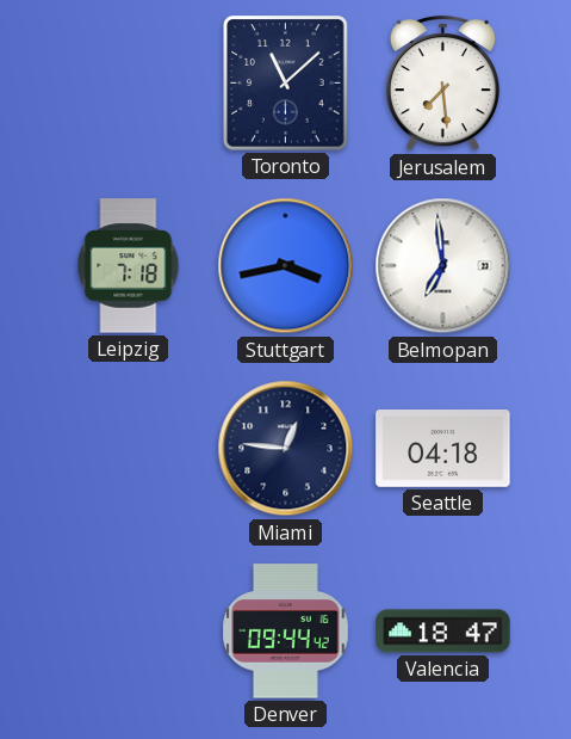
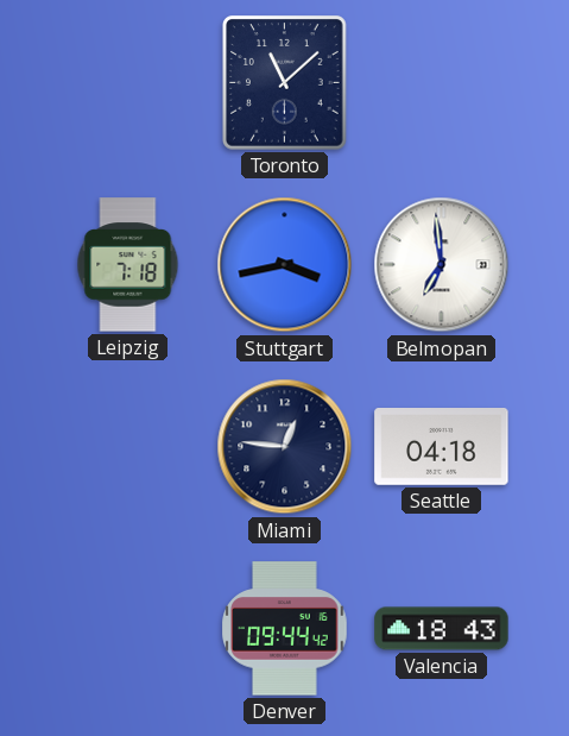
Jerusalem: 7:29 -> none
Valencia: 18:47 -> 18:43
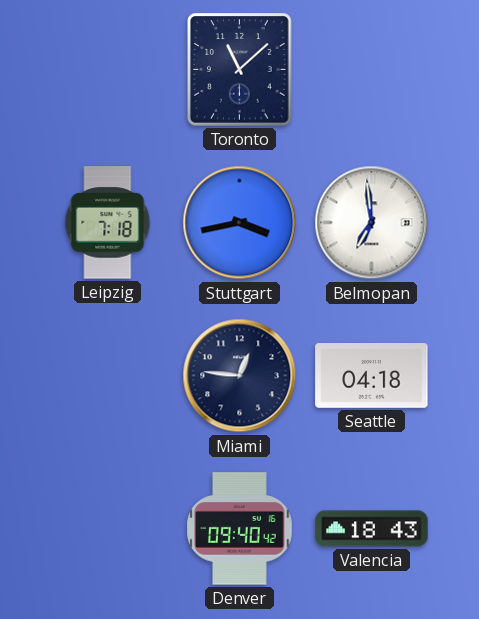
Denver: 09:44 -> 09:40
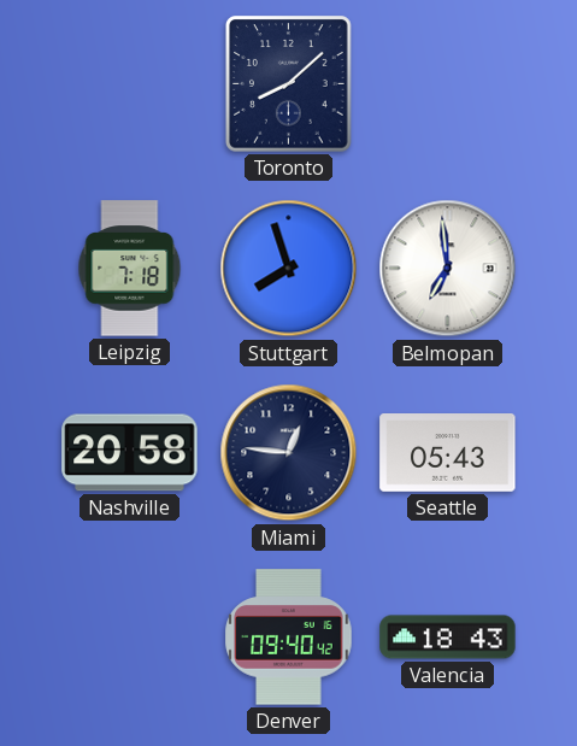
Toronto: 11:08 -> 8:08
Stuttgart: 3:43 -> 7:57
Nashville: none -> 20:58
Seattle: 04:18 -> 05:43
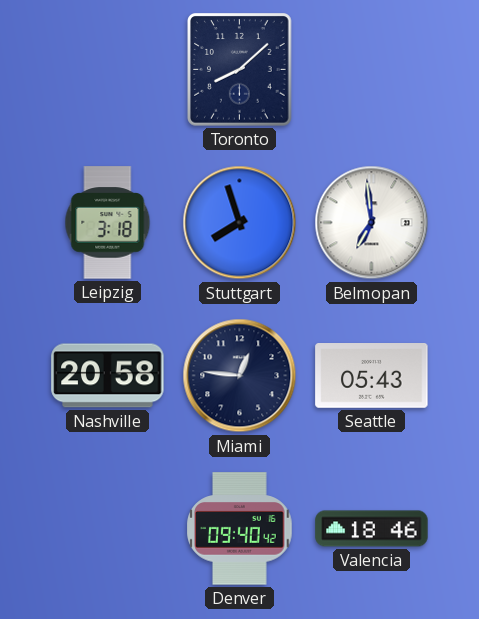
Leipzig: 7:18 -> 3:18
Valencia: 18:43 -> 18:46
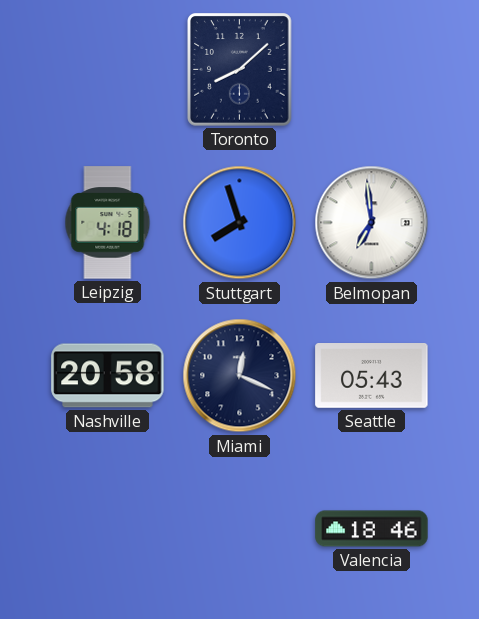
Leipzig: 3:18 -> 4:18
Miami: 12:46 -> 12:19
Denver: 09:40 -> none
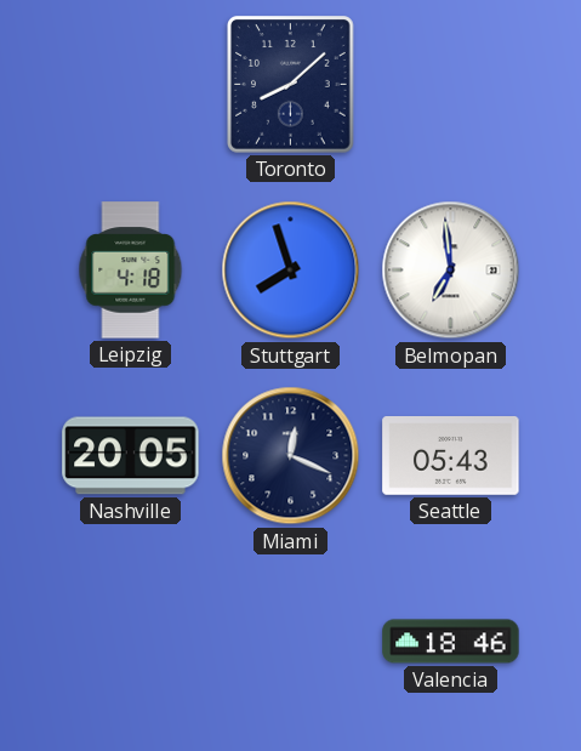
Nashville: 20:58 -> 20:05
